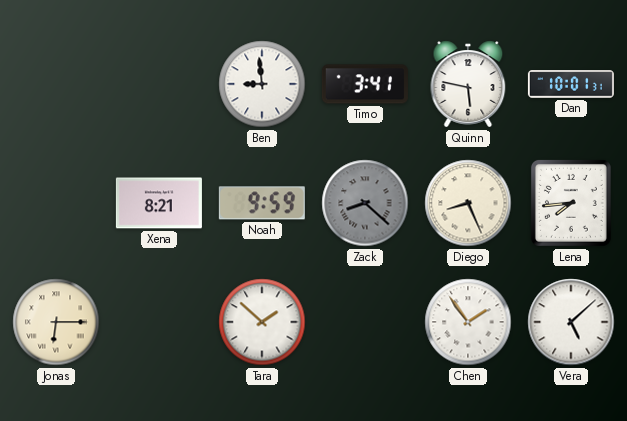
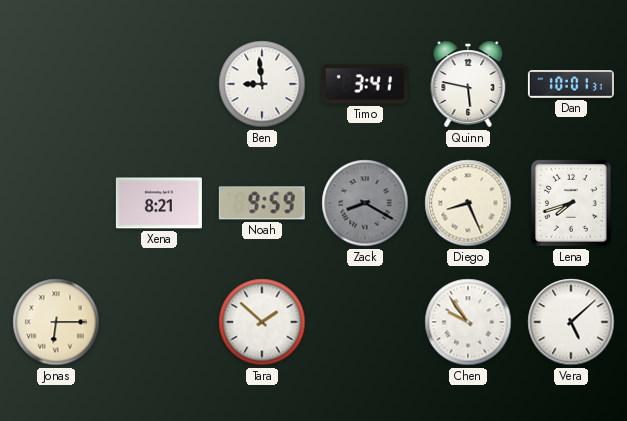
Zack: 8:22 -> 8:20
Lena: 7:44 -> 7:42
Chen: 1:54 -> 9:54
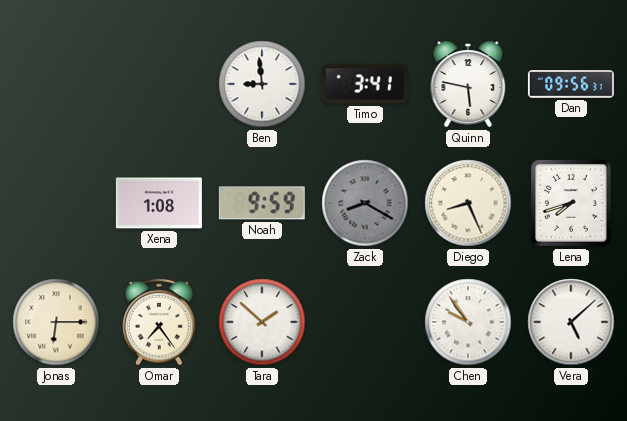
Dan: 10:01 -> 09:56
Xena: 8:21 -> 1:08
Omar: none -> 7:24
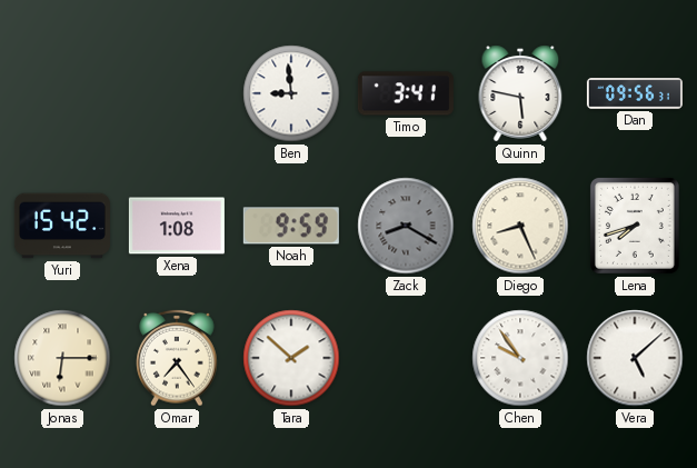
Yuri: none -> 15:42
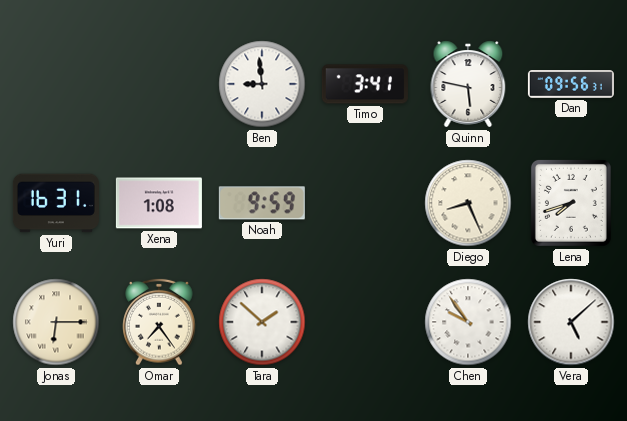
Yuri: 15:42 -> 16:31
Zack: 8:20 -> none
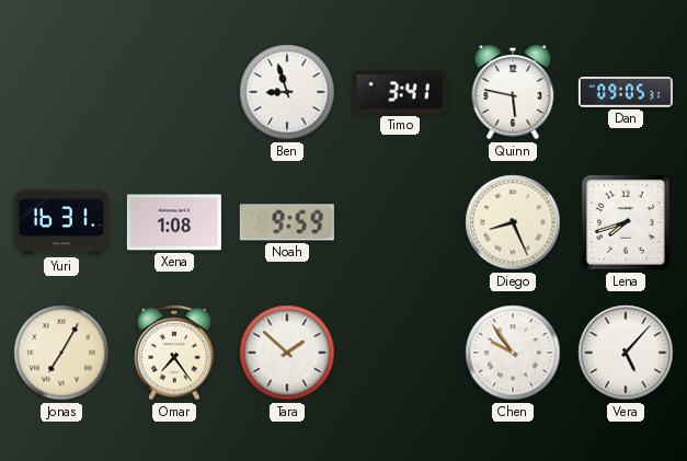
Ben: 8:59 -> 8:57
Dan: 09:56 -> 09:05
Jonas: 6:15 -> 7:05
Vera: 5:08 -> 5:07
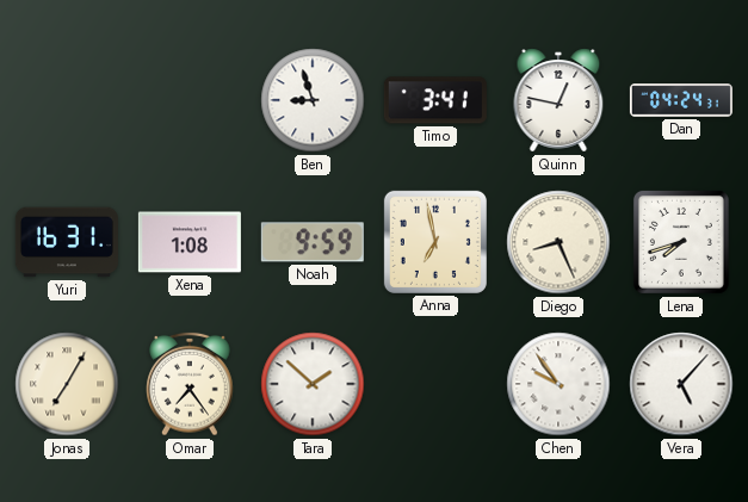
Quinn: 5:47 -> 12:47
Dan: 09:05 -> 04:24
Anna: none -> 6:58
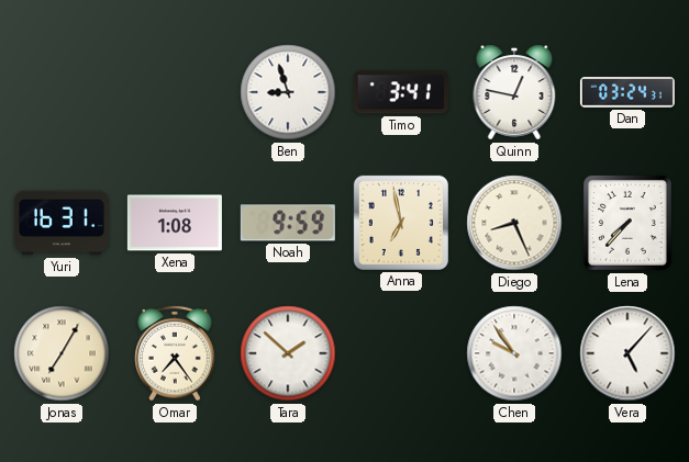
Dan: 04:24 -> 03:24
Lena: 7:42 -> 7:37
